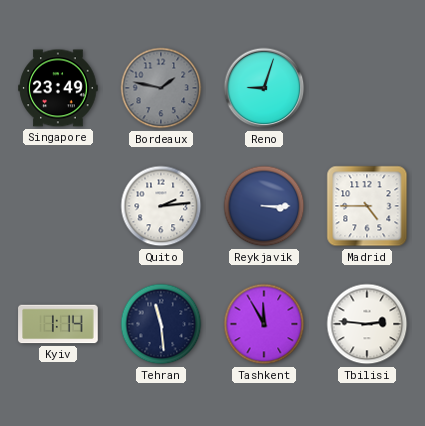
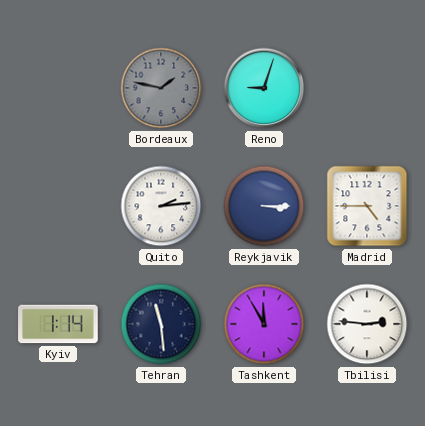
Singapore: 23:49 -> none
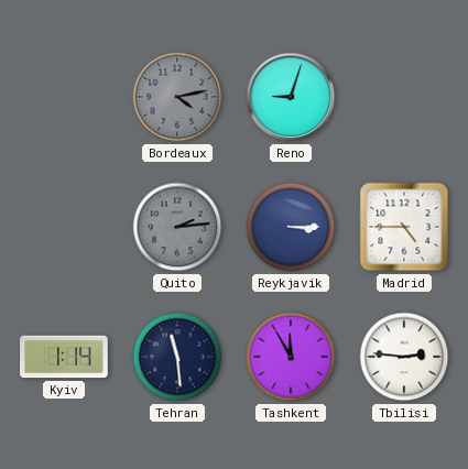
Bordeaux: 1:47 -> 4:13
Quito dial: white -> grey
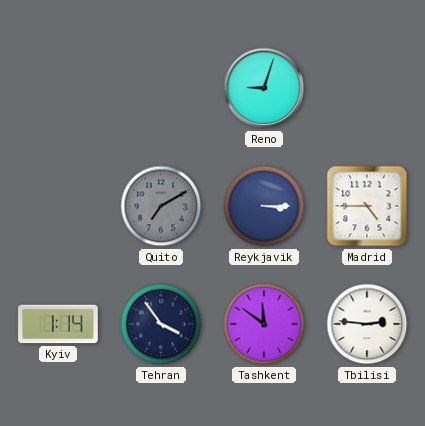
Bordeaux: 4:13 -> none
Quito: 2:14 -> 7:10
Tehran: 11:29 -> 3:54
Tashkent: 11:55 -> 11:51
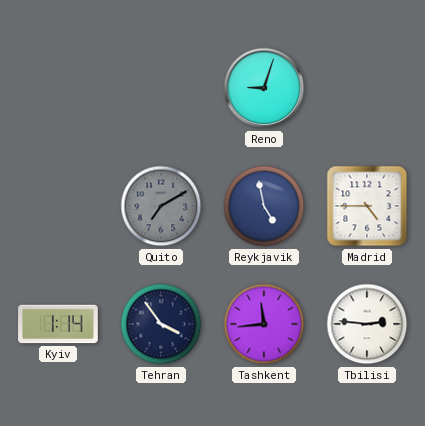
Reykjavik: 3:15 -> 4:58
Tashkent: 11:51 -> 11:44
